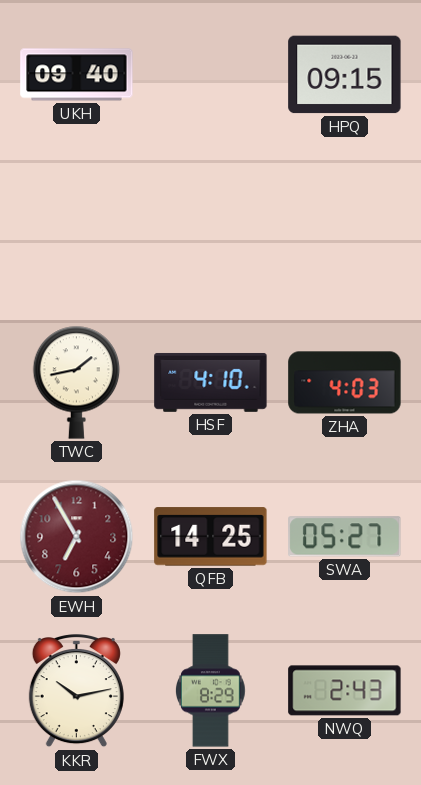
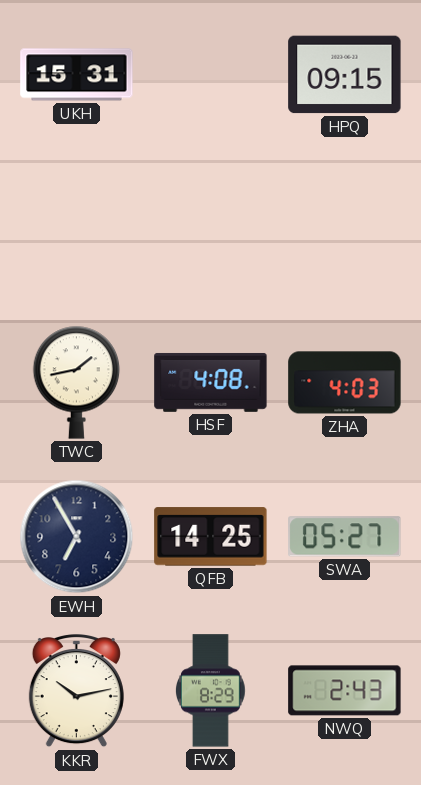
UKH: 09:40 -> 15:31
HSF: 4:10 -> 4:08
EWH dial: burgundy -> navy
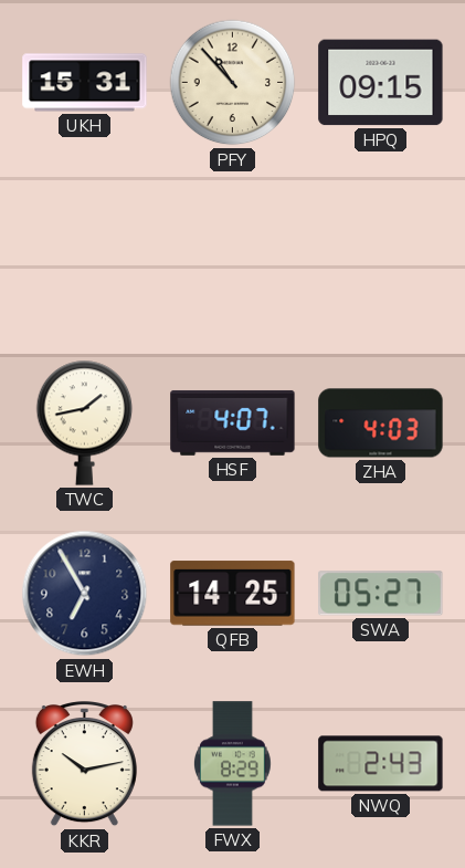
PFY: none -> 10:53
HSF: 4:08 -> 4:07
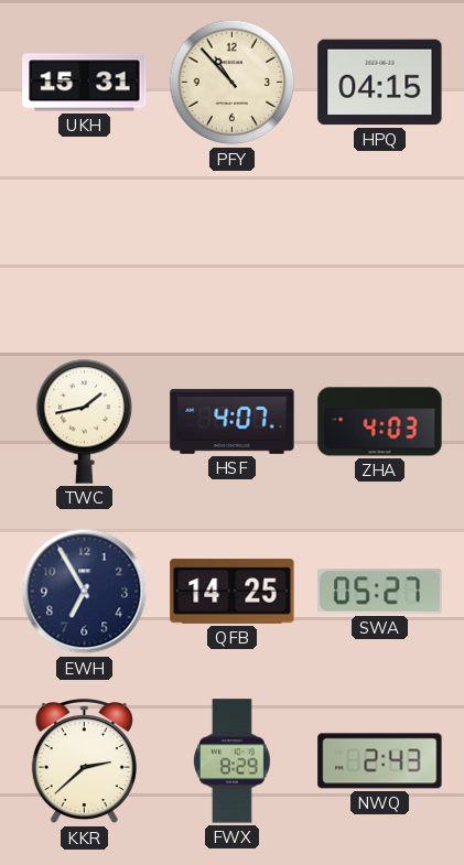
HPQ: 09:15 -> 04:15
KKR: 10:13 -> 2:38
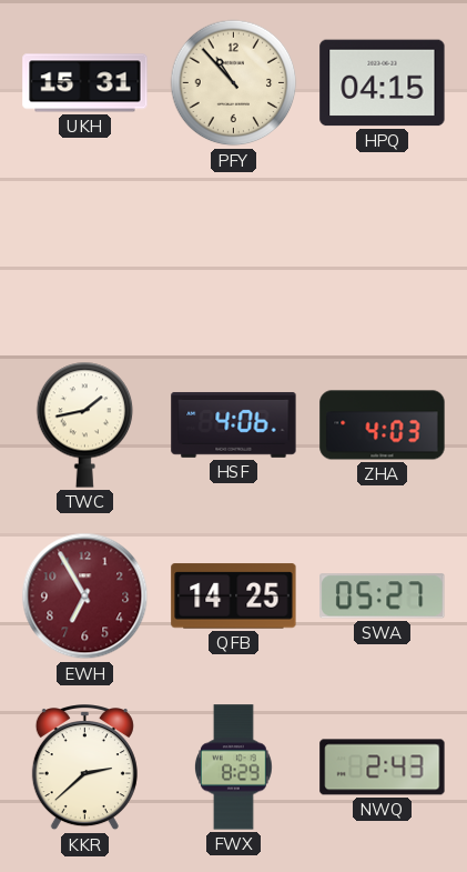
HSF: 4:07 -> 4:06
EWH dial: navy -> burgundy
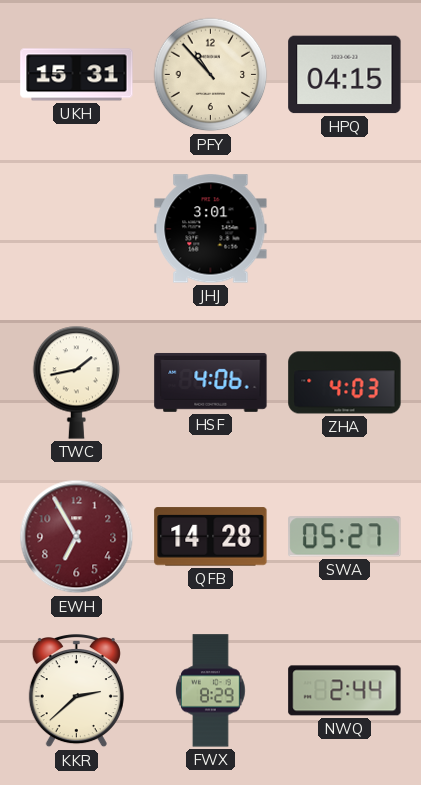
JHJ: none -> 3:01
QFB: 14:25 -> 14:28
NWQ: 2:43 -> 2:44
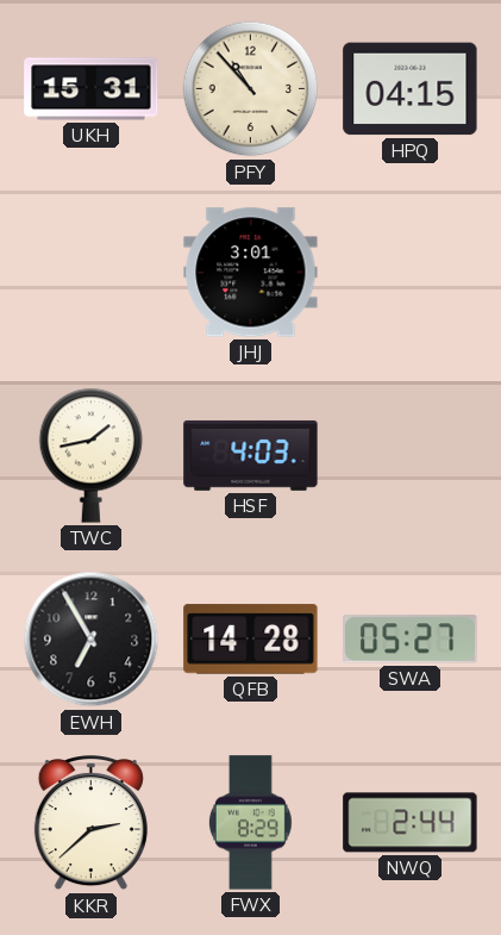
HSF: 4:06 -> 4:03
ZHA: 4:03 -> none
EWH dial: burgundy -> black
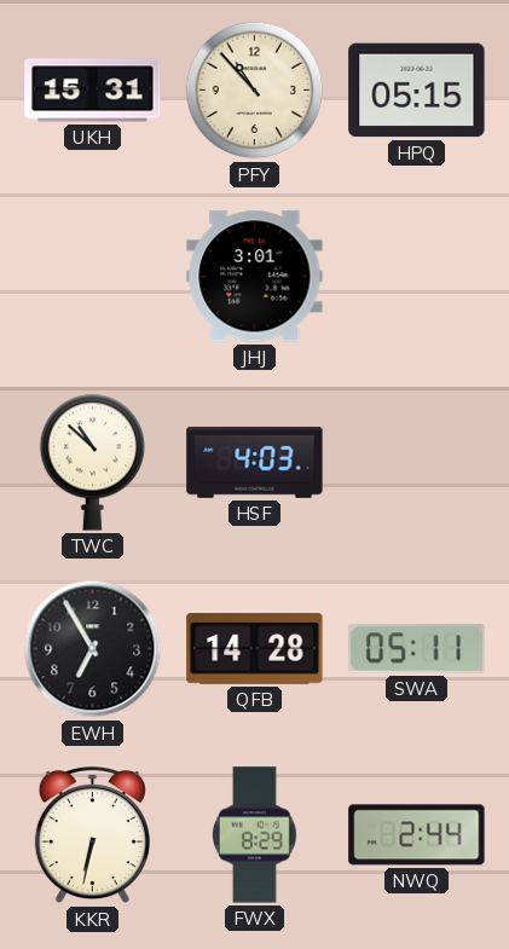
HPQ: 04:15 -> 05:15
TWC: 1:43 -> 10:52
SWA: 05:27 -> 05:11
KKR: 2:38 -> 6:32
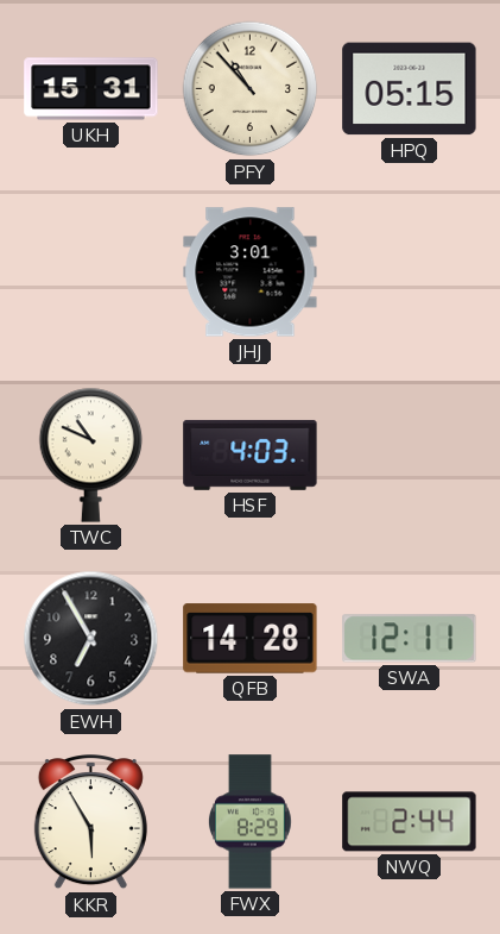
TWC: 10:52 -> 10:49
SWA: 05:11 -> 12:11
KKR: 6:32 -> 5:55
